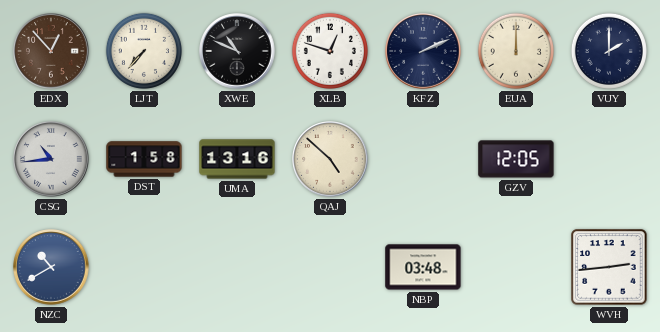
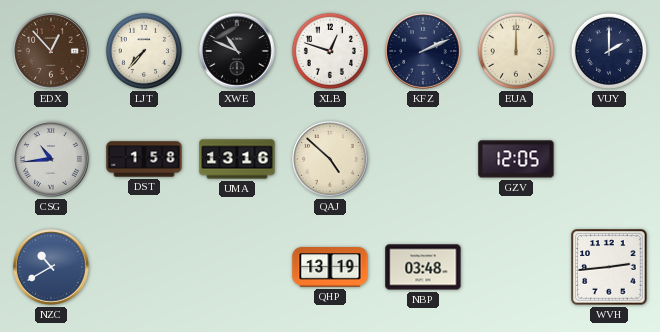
QHP: none -> 13:19
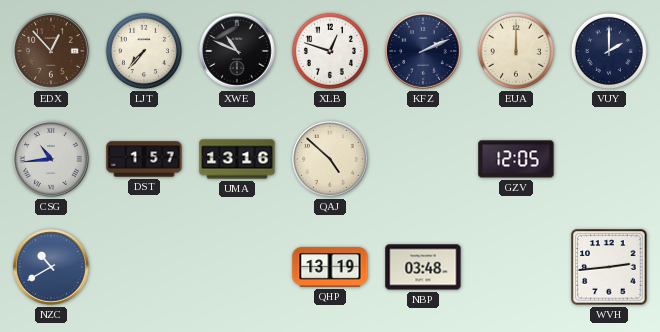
DST: 1:58 -> 1:57
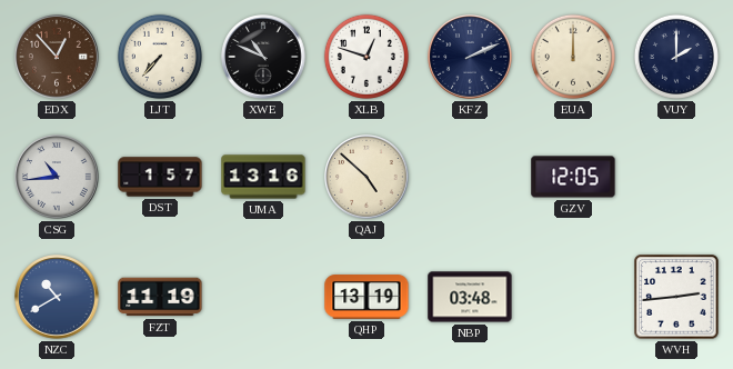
FZT: none -> 11:19
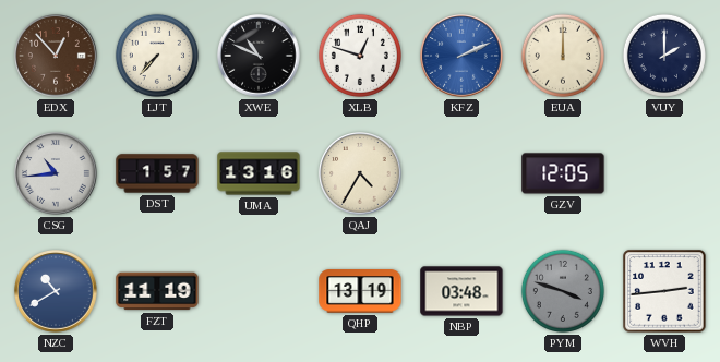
KFZ dial: navy -> blue
QAJ: 4:52 -> 4:35
PYM: none -> 3:48
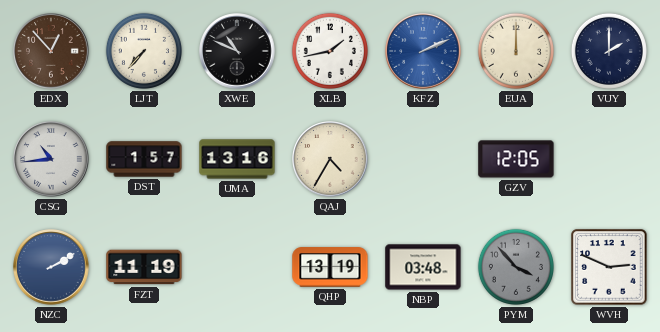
XLB: 12:48 -> 1:43
NZC: 10:40 -> 2:10
PYM: 3:48 -> 3:53
WVH: 2:44 -> 2:49
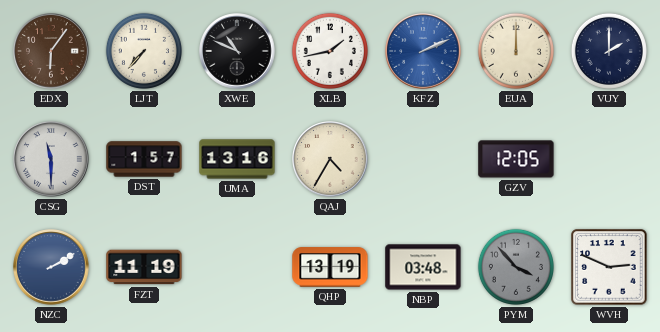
EDX: 12:53 -> 6:06
CSG: 10:44 -> 11:30
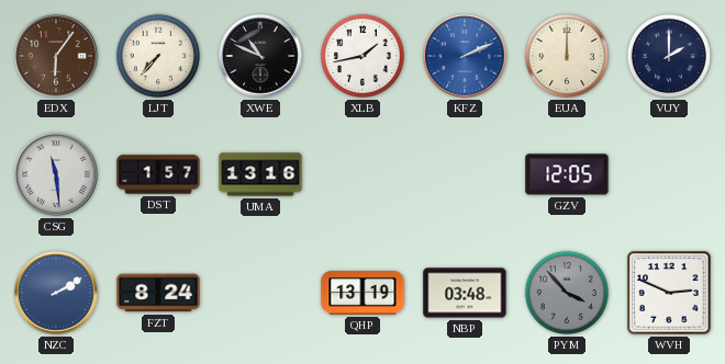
CSG: 11:30 -> 11:29
QAJ: 4:35 -> none
FZT: 11:19 -> 8:24
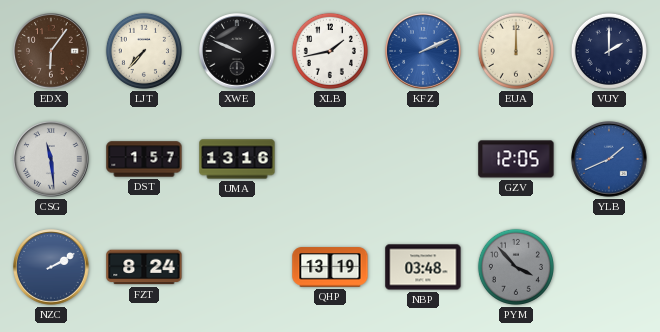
XWE: 10:49 -> 9:49
YLB: none -> 1:41
WVH: 2:49 -> none
